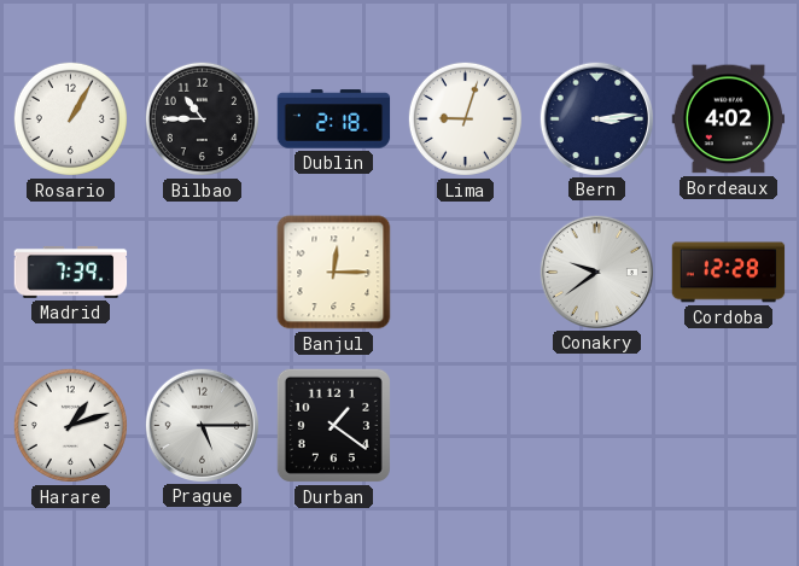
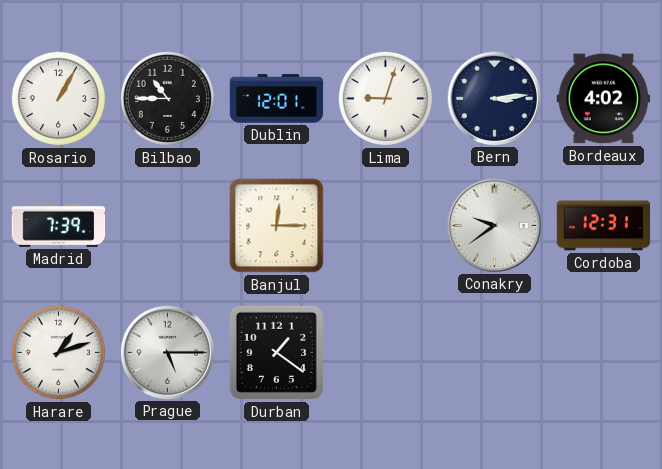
Dublin: 2:18 -> 12:01
Cordoba: 12:28 -> 12:31
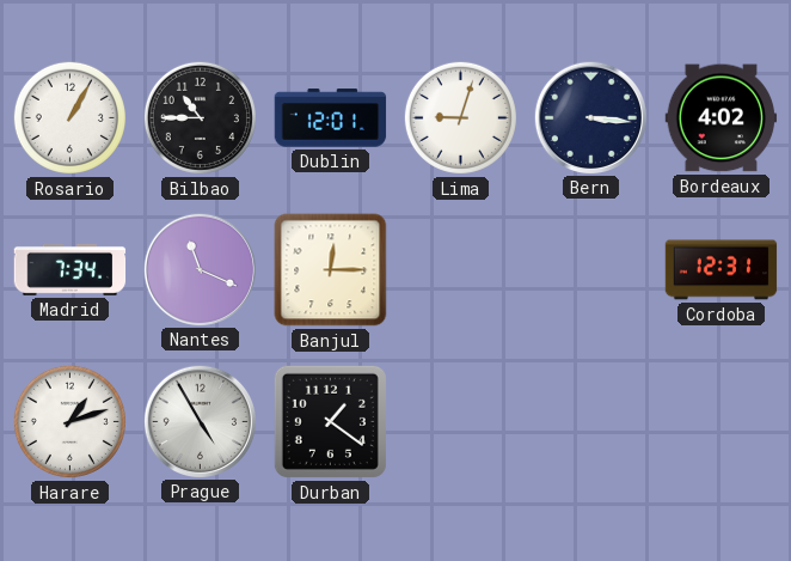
Bern: 3:14 -> 3:16
Madrid: 7:39 -> 7:34
Nantes: none -> 11:19
Conakry: 9:39 -> none
Prague: 5:15 -> 4:55
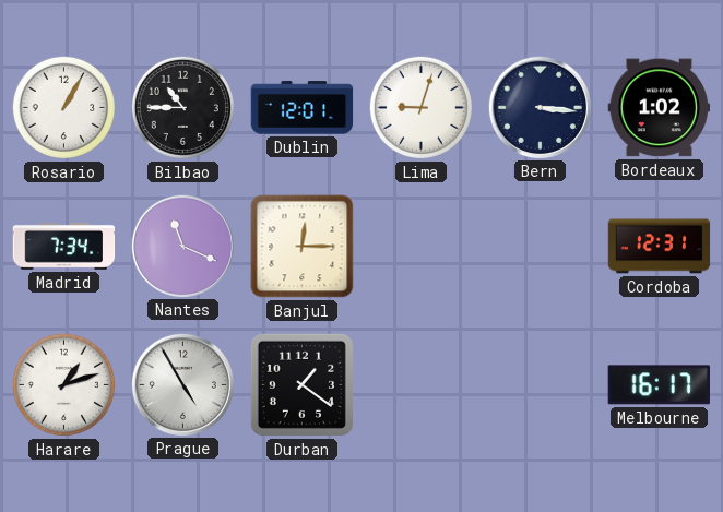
Bordeaux: 4:02 -> 1:02
Melbourne: none -> 16:17
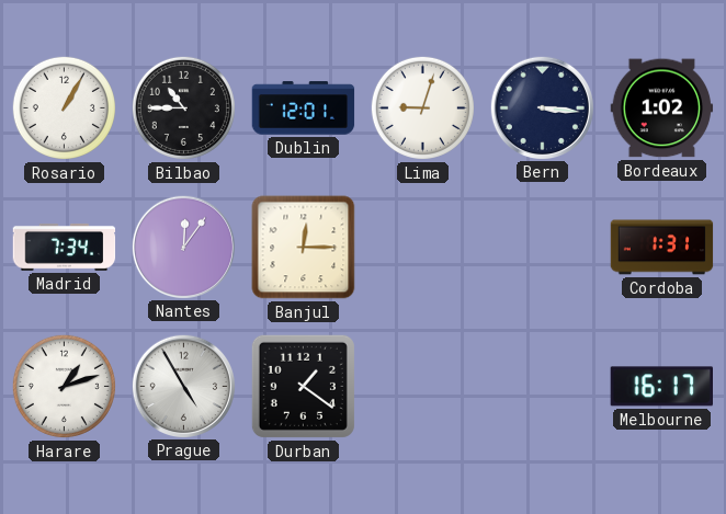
Nantes: 11:19 -> 12:06
Cordoba: 12:31 -> 1:31
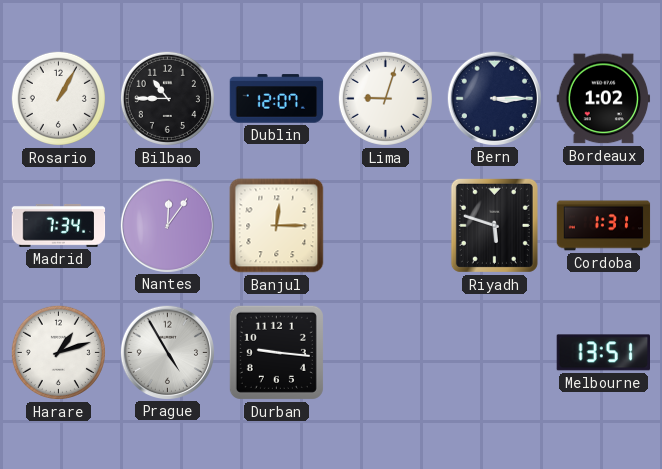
Dublin: 12:01 -> 12:07
Bern: 3:16 -> 3:15
Riyadh: none -> 5:48
Durban: 1:21 -> 9:16
Melbourne: 16:17 -> 13:51
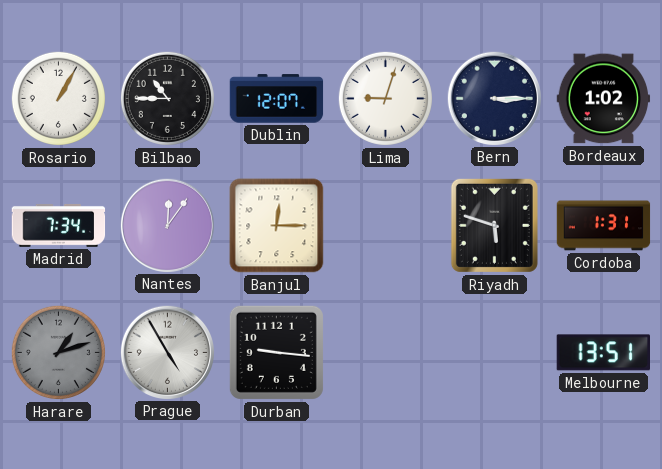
Harare dial: white -> grey
